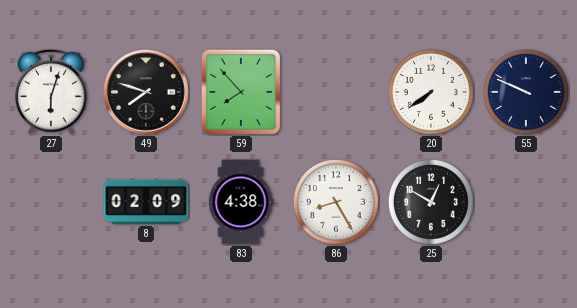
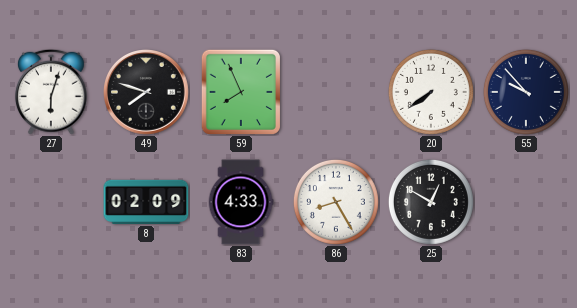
59: 7:53 -> 7:56
55: 9:49 -> 9:53
83: 4:38 -> 4:33
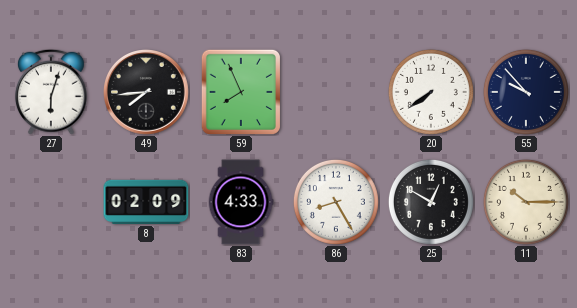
49: 7:48 -> 7:44
11: none -> 10:15
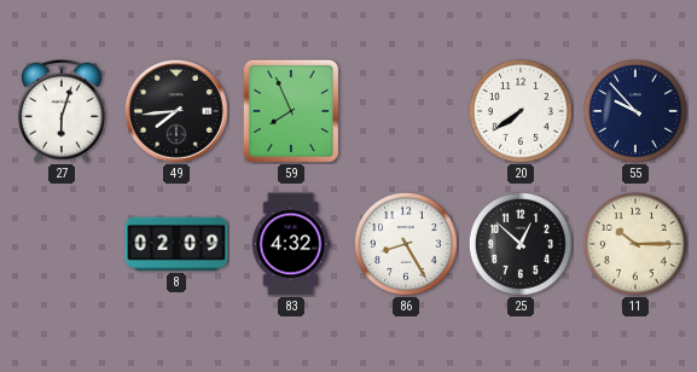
83: 4:33 -> 4:32
25: 12:50 -> 12:52
